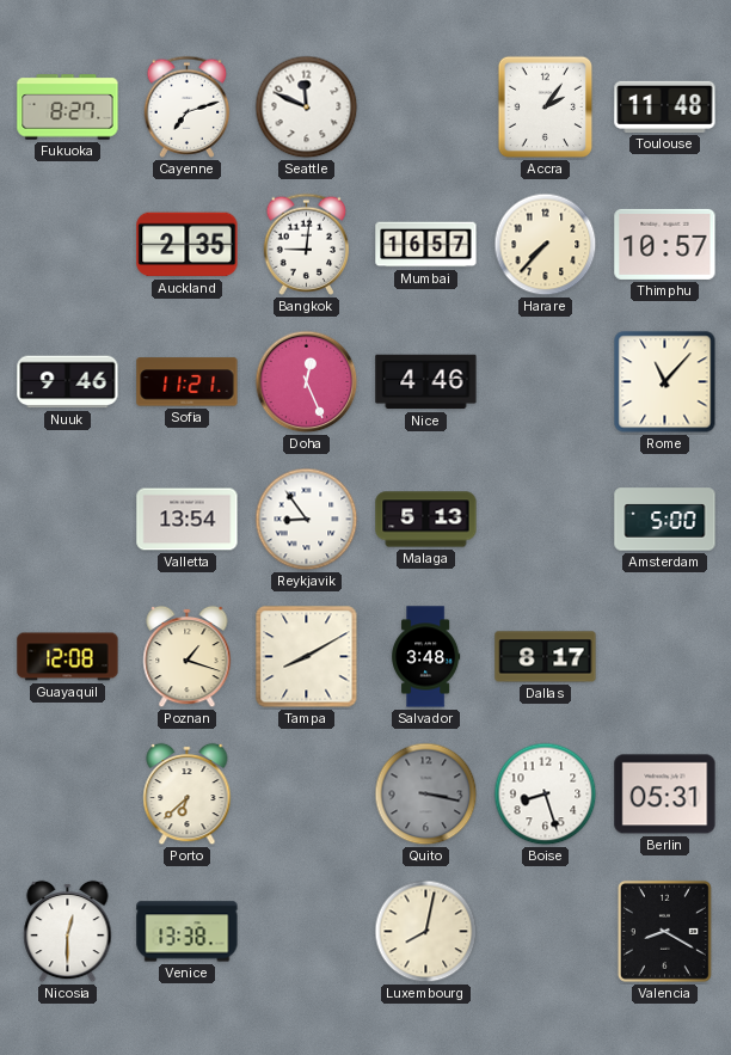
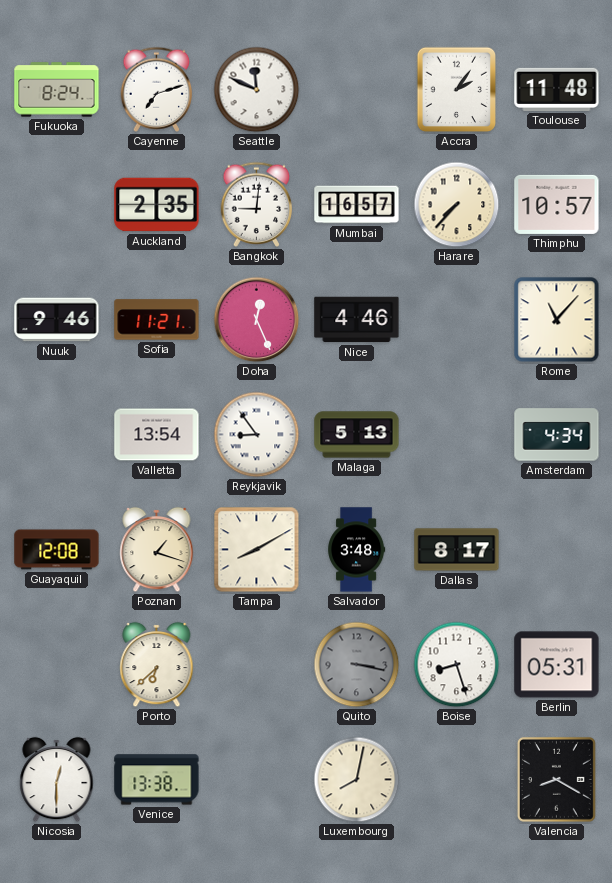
Fukuoka: 8:27 -> 8:24
Amsterdam: 5:00 -> 4:34
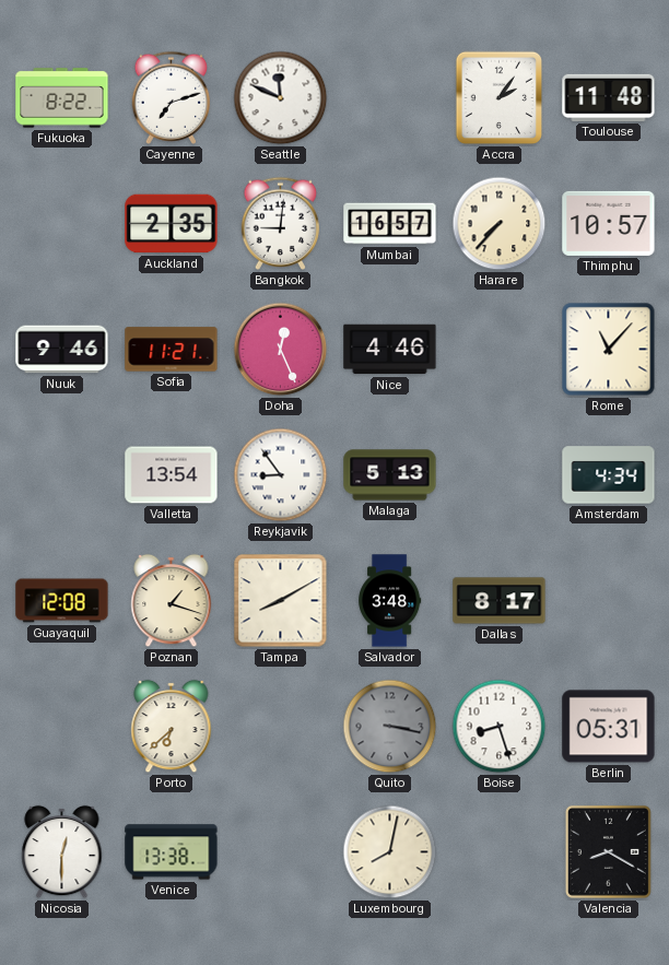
Fukuoka: 8:24 -> 8:22
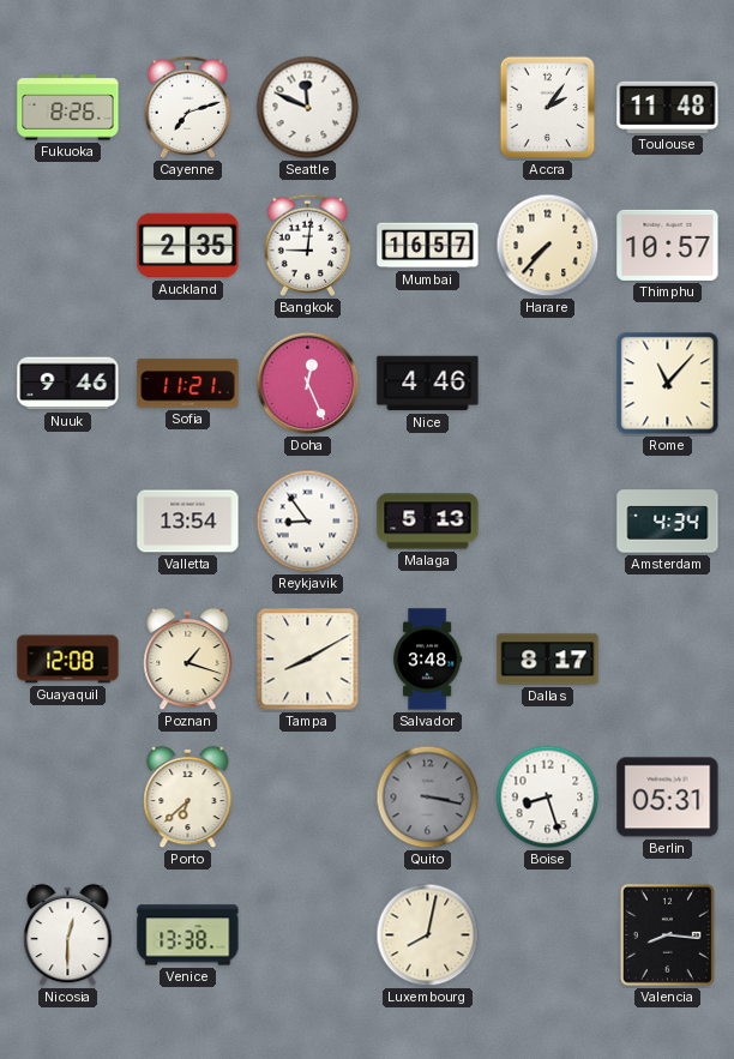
Fukuoka: 8:22 -> 8:26
Valencia: 8:20 -> 8:16
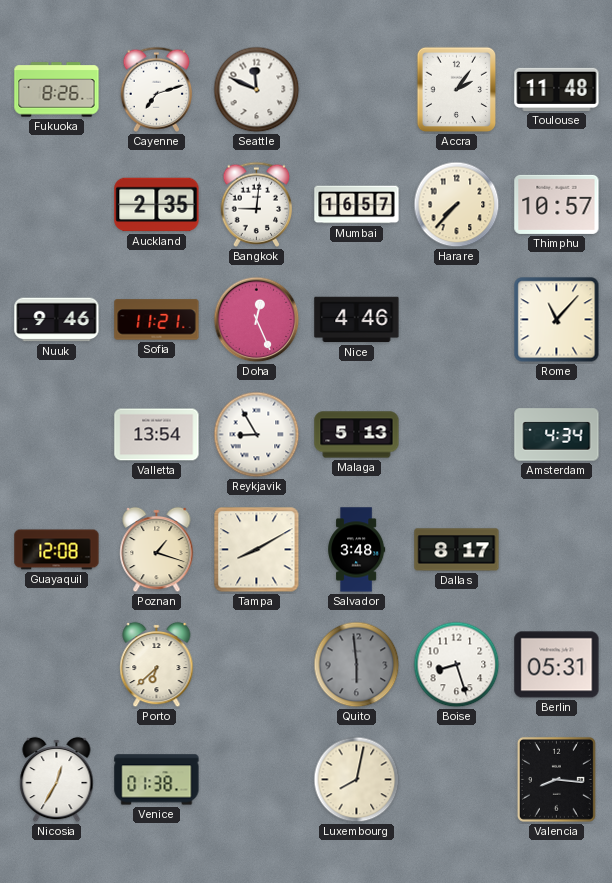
Reykjavik: 8:54 -> 8:55
Quito: 3:17 -> 5:59
Nicosia: 12:30 -> 12:35
Venice: 13:38 -> 01:38
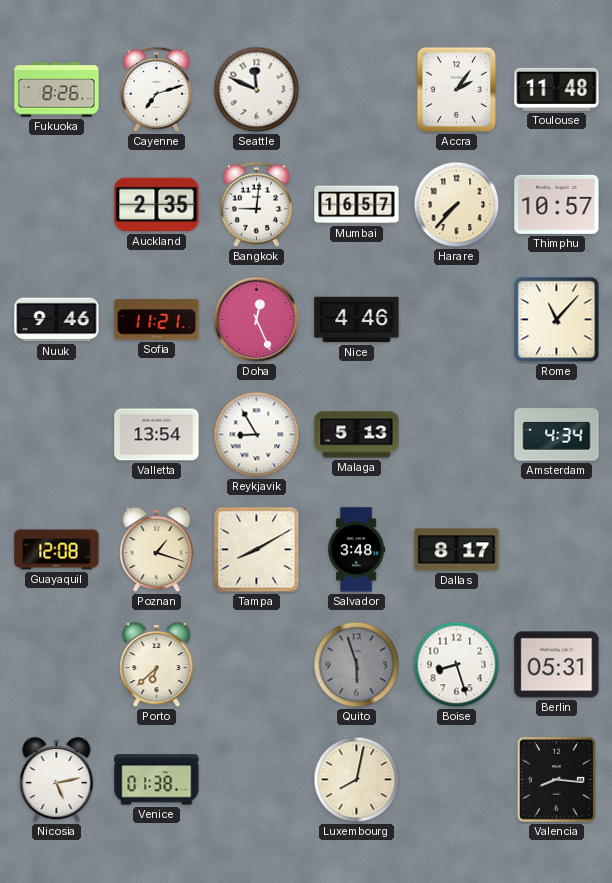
Quito: 5:59 -> 5:57
Nicosia: 12:35 -> 5:13
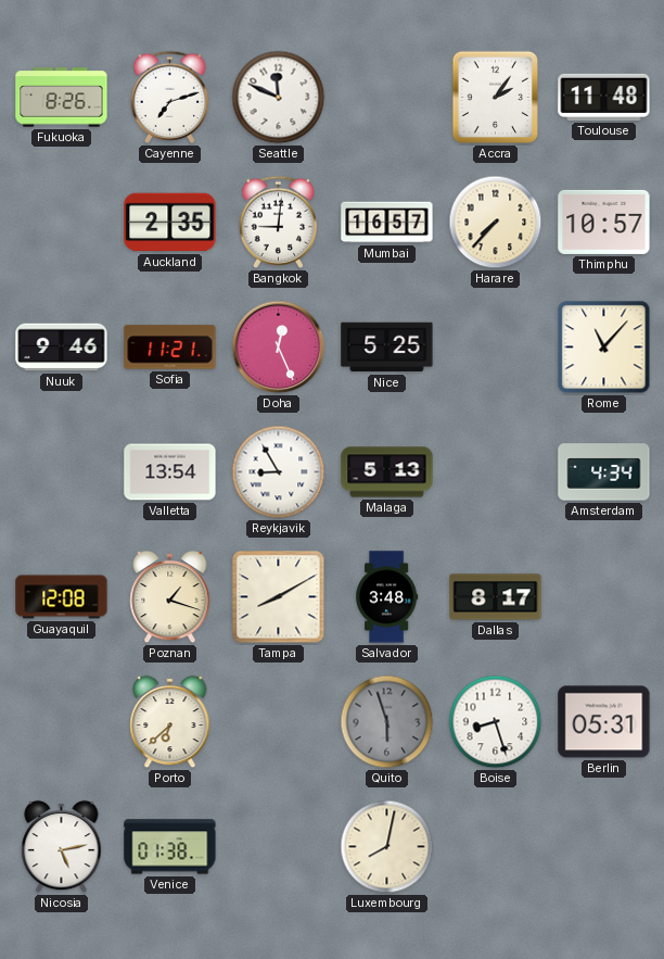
Nice: 4:46 -> 5:25
Valencia: 8:16 -> none
